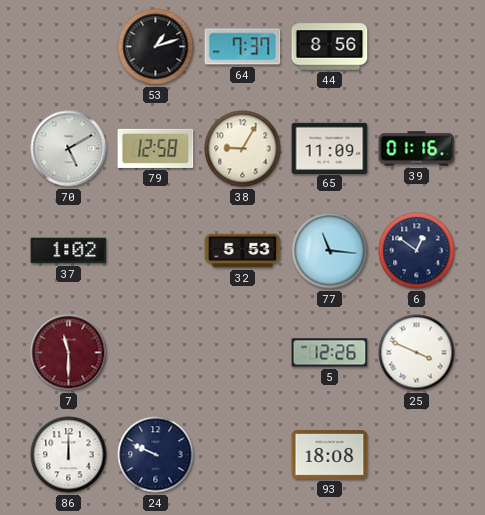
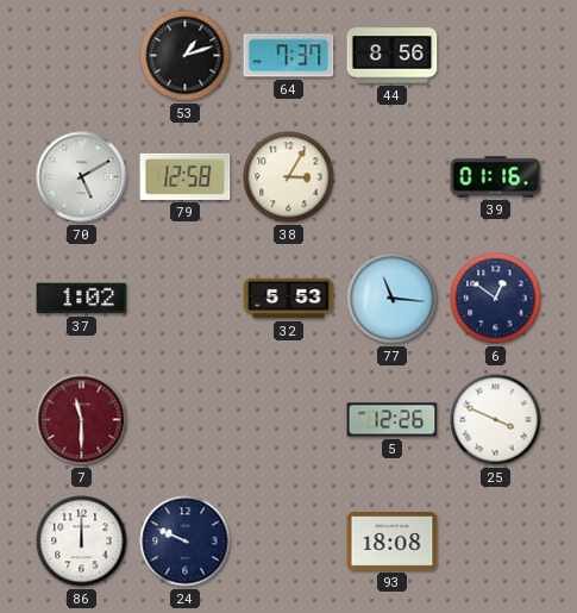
38: 9:05 -> 3:05
65: 11:09 -> none
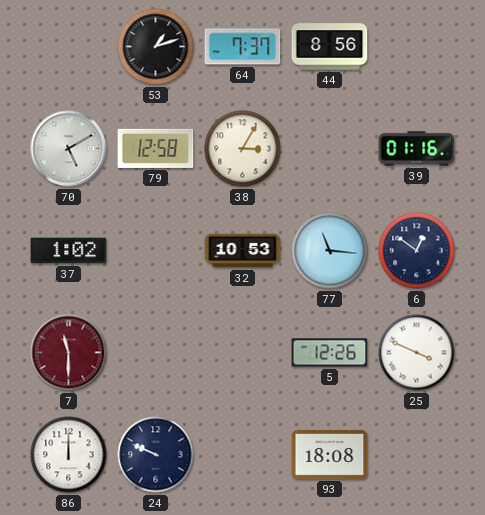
32: 5:53 -> 10:53
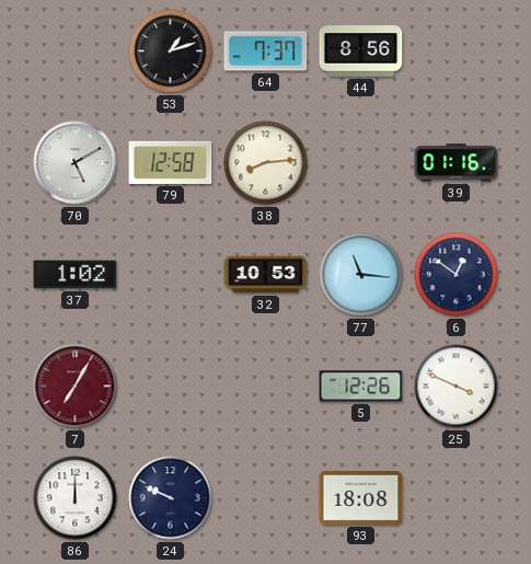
38: 3:05 -> 8:14
7: 11:30 -> 7:05
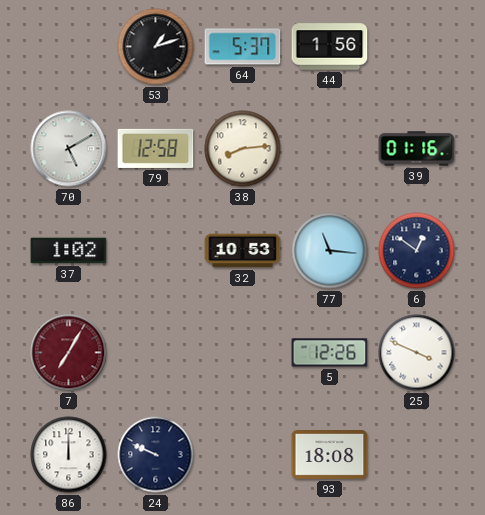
64: 7:37 -> 5:37
44: 8:56 -> 1:56
